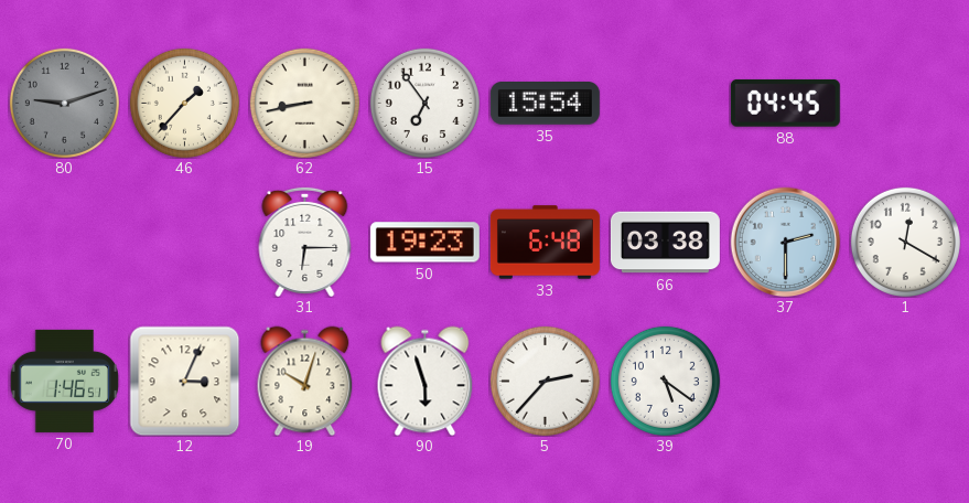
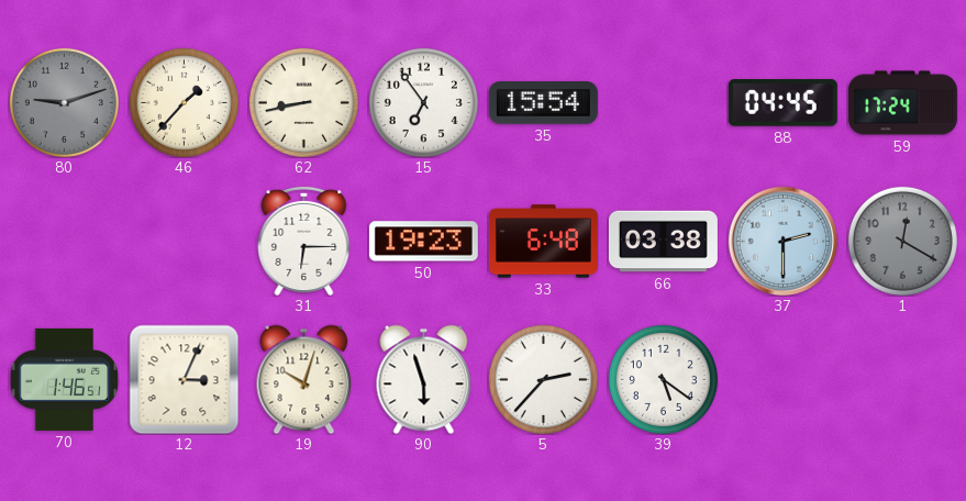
59: none -> 17:24
1 dial: white -> grey
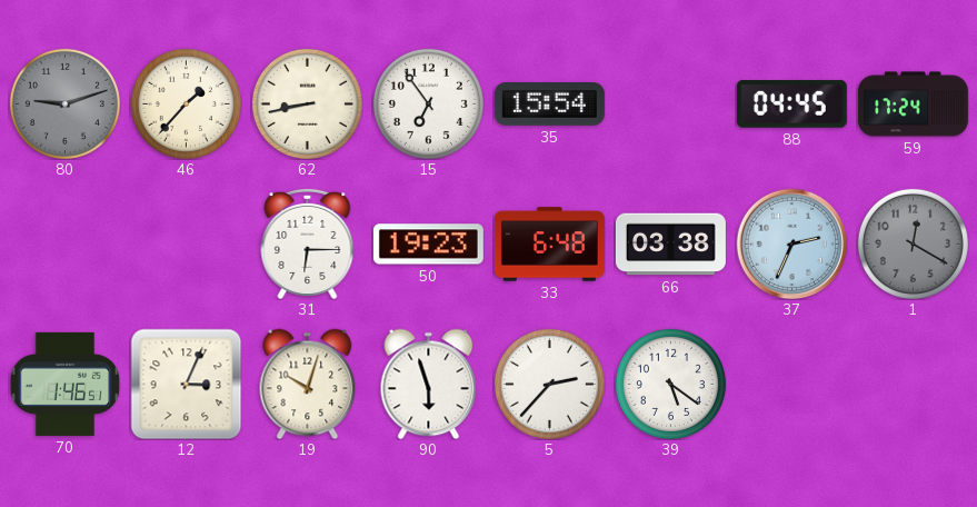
37: 2:30 -> 2:34
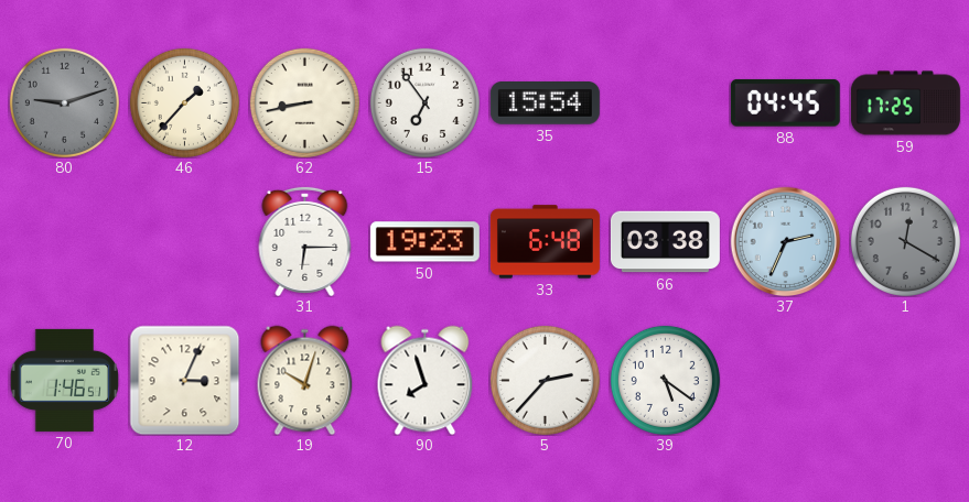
59: 17:24 -> 17:25
90: 5:57 -> 7:57
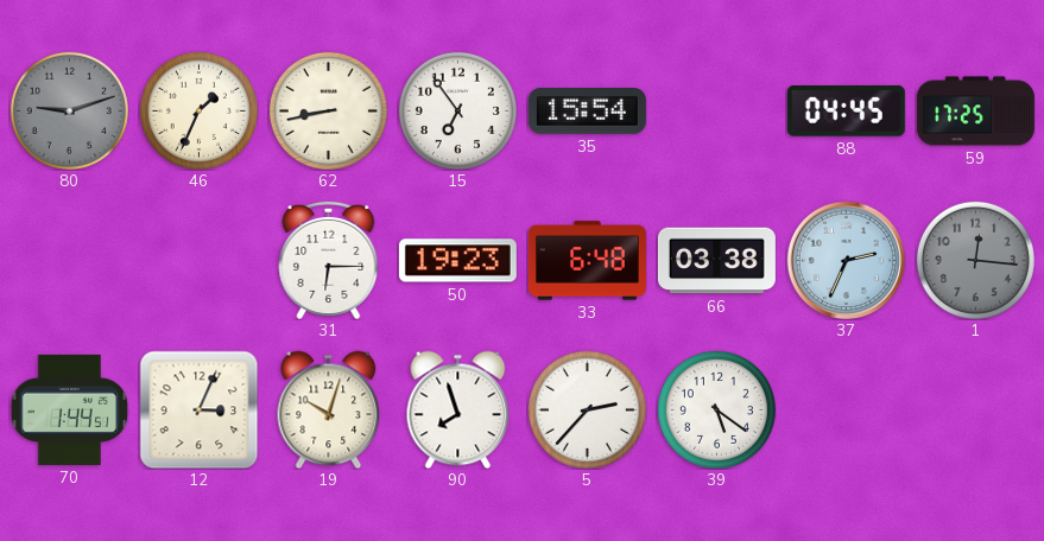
46: 1:37 -> 1:34
1: 12:20 -> 12:16
70: 1:46 -> 1:44
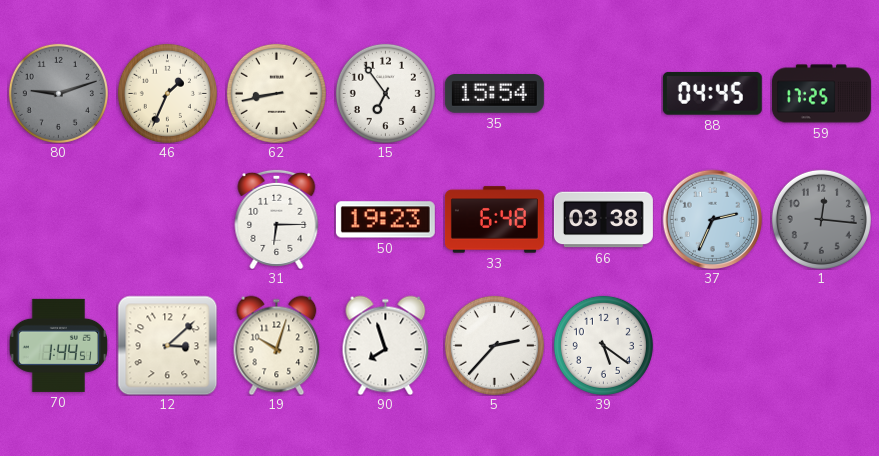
12: 3:04 -> 3:08
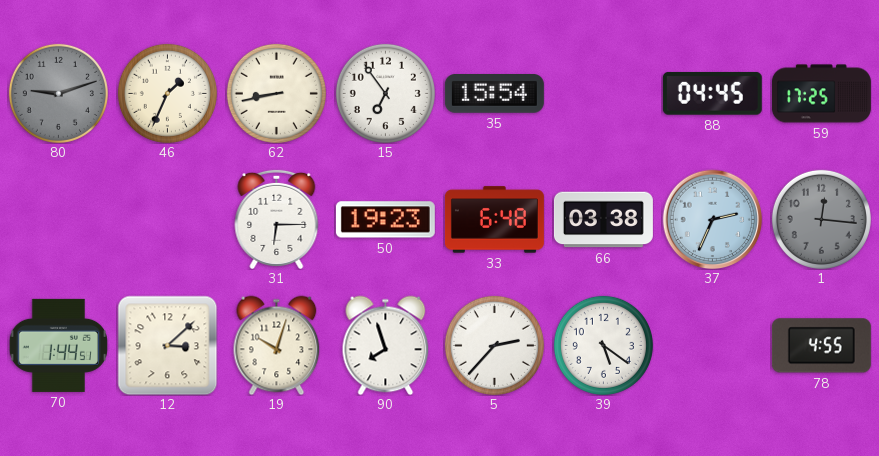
78: none -> 4:55
